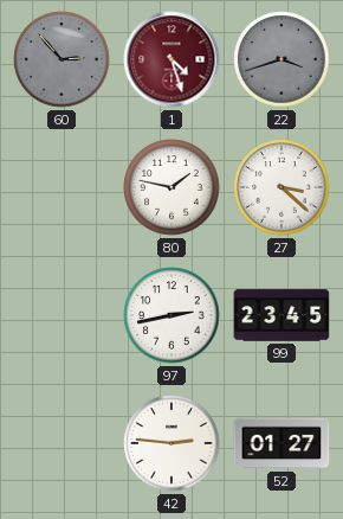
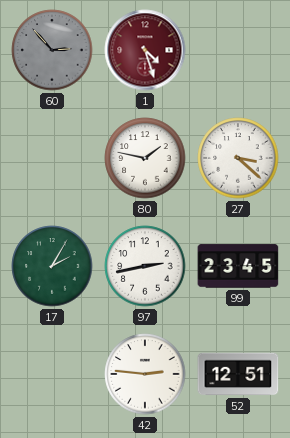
22: 3:42 -> none
17: none -> 2:05
52: 01:27 -> 12:51
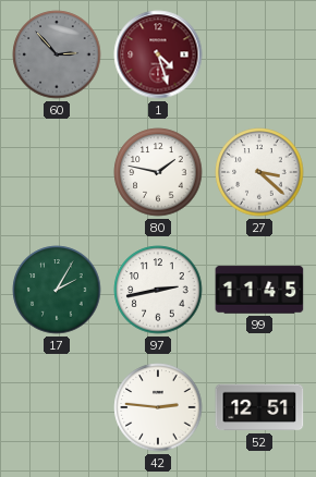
99: 23:45 -> 11:45
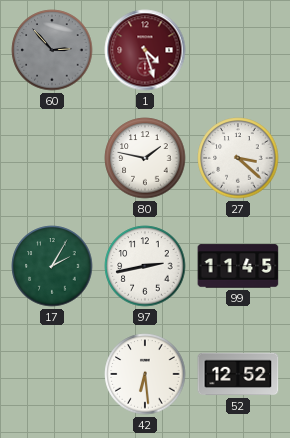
42: 2:46 -> 6:29
52: 12:51 -> 12:52
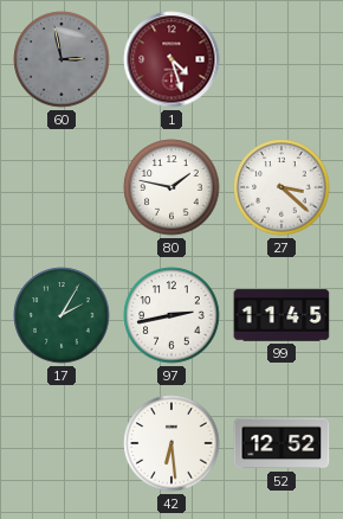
60: 2:53 -> 2:58
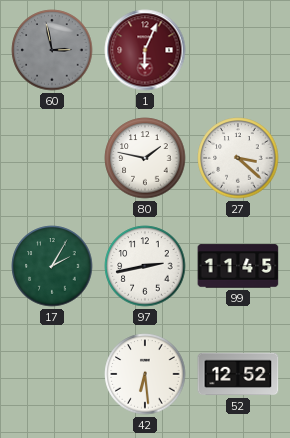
1: 4:27 -> 6:04
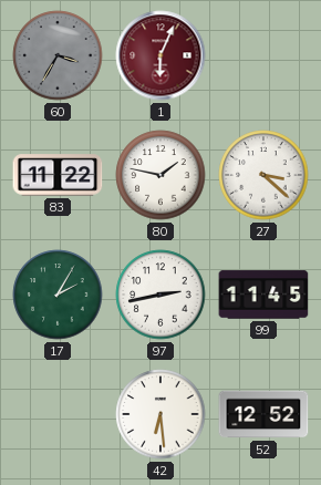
60: 2:58 -> 3:35
83: none -> 11:22
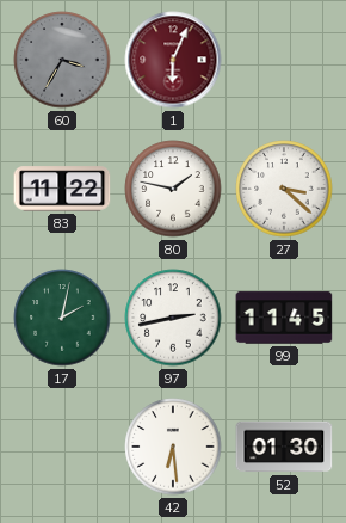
17: 2:05 -> 2:02
52: 12:52 -> 01:30
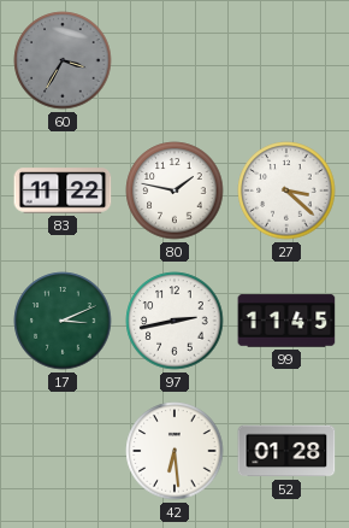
1: 6:04 -> none
17: 2:02 -> 3:11
52: 01:30 -> 01:28
